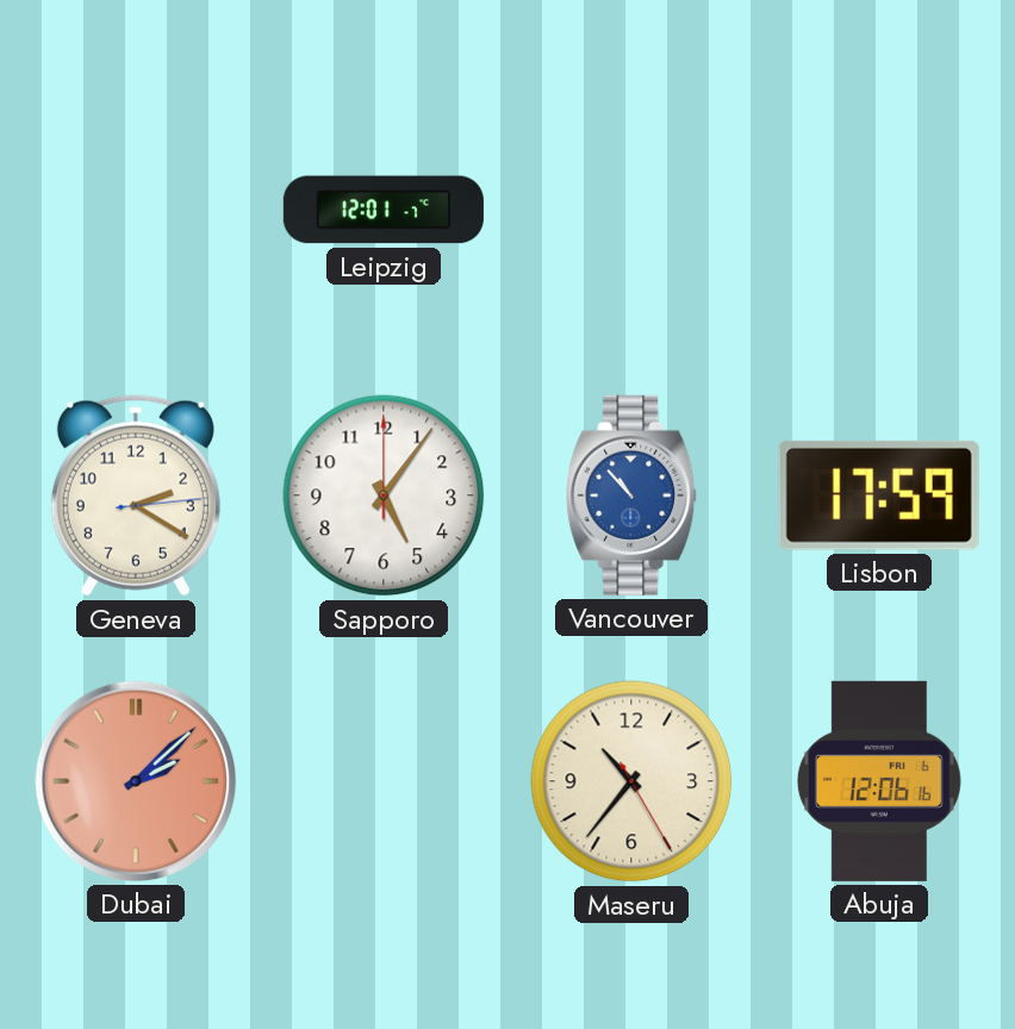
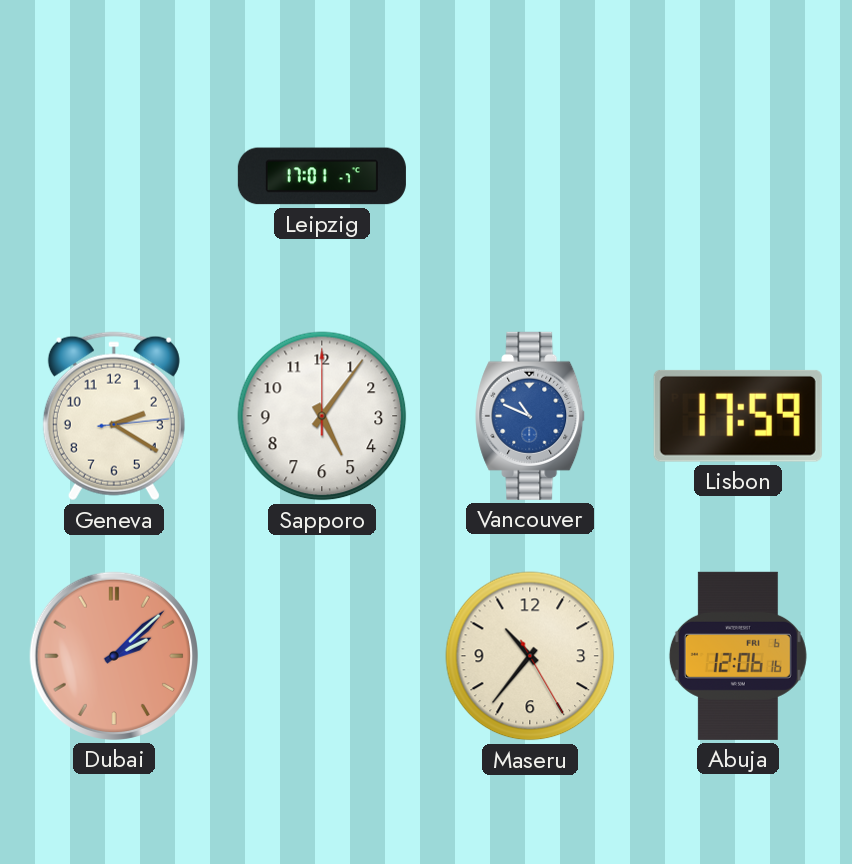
Leipzig: 12:01 -> 17:01
Vancouver: 10:53 -> 10:49
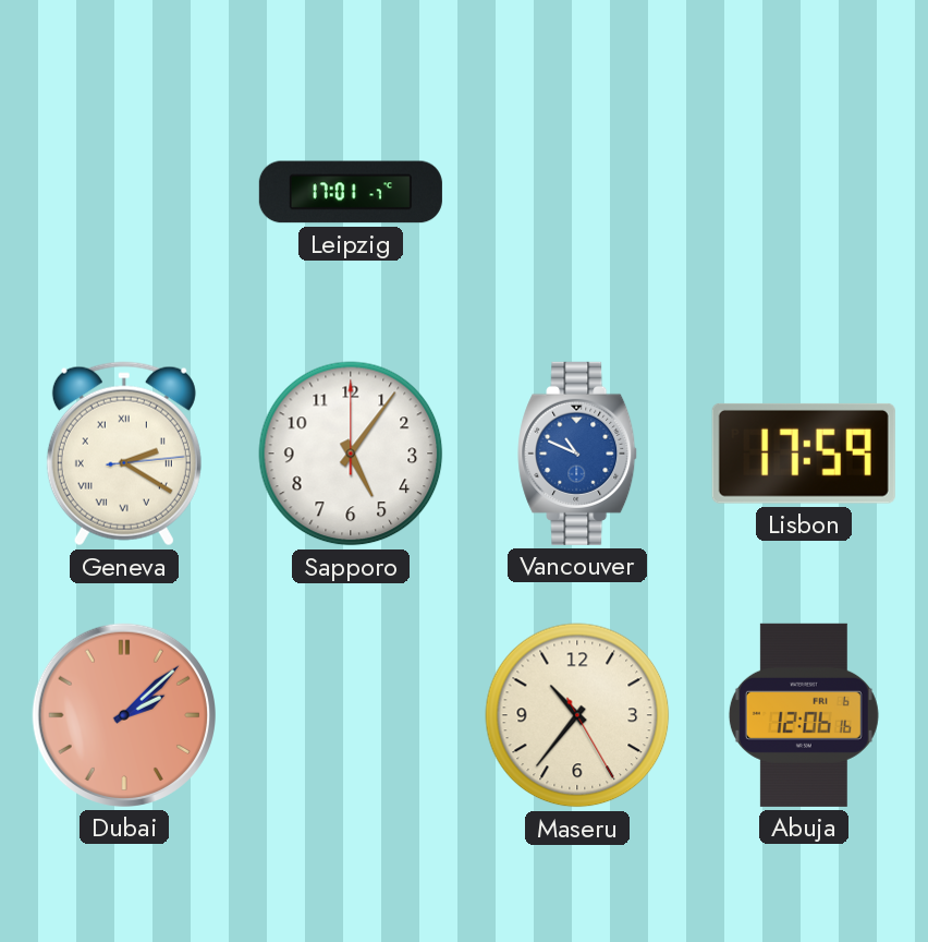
Geneva numerals: Arabic -> Roman
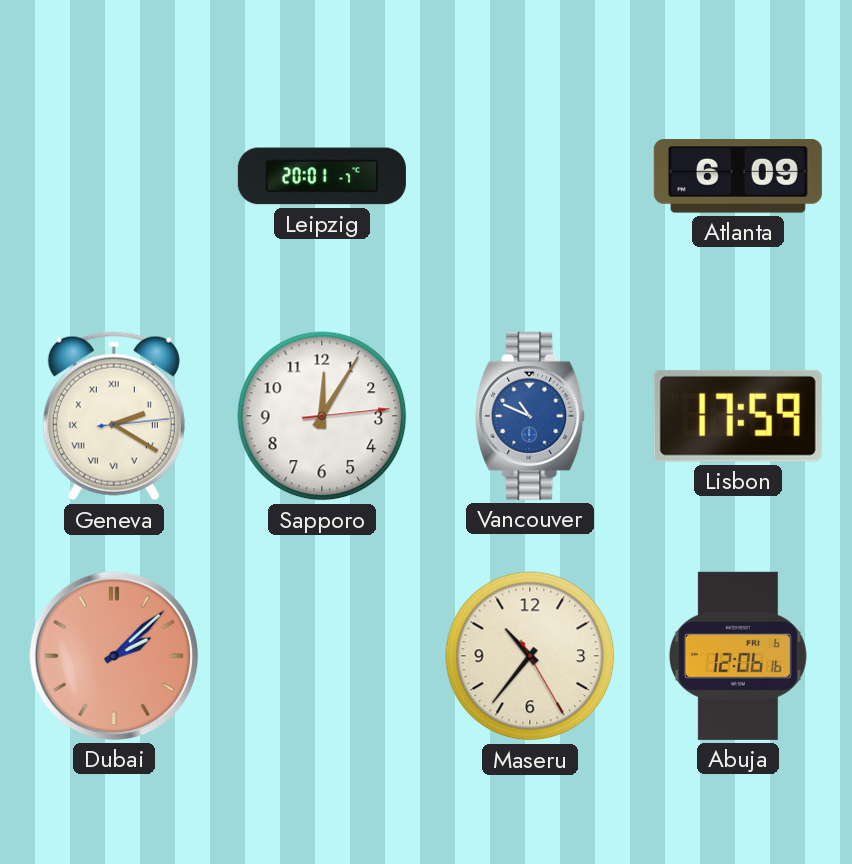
Leipzig: 17:01 -> 20:01
Atlanta: none -> 6:09
Sapporo: 5:06 -> 12:05
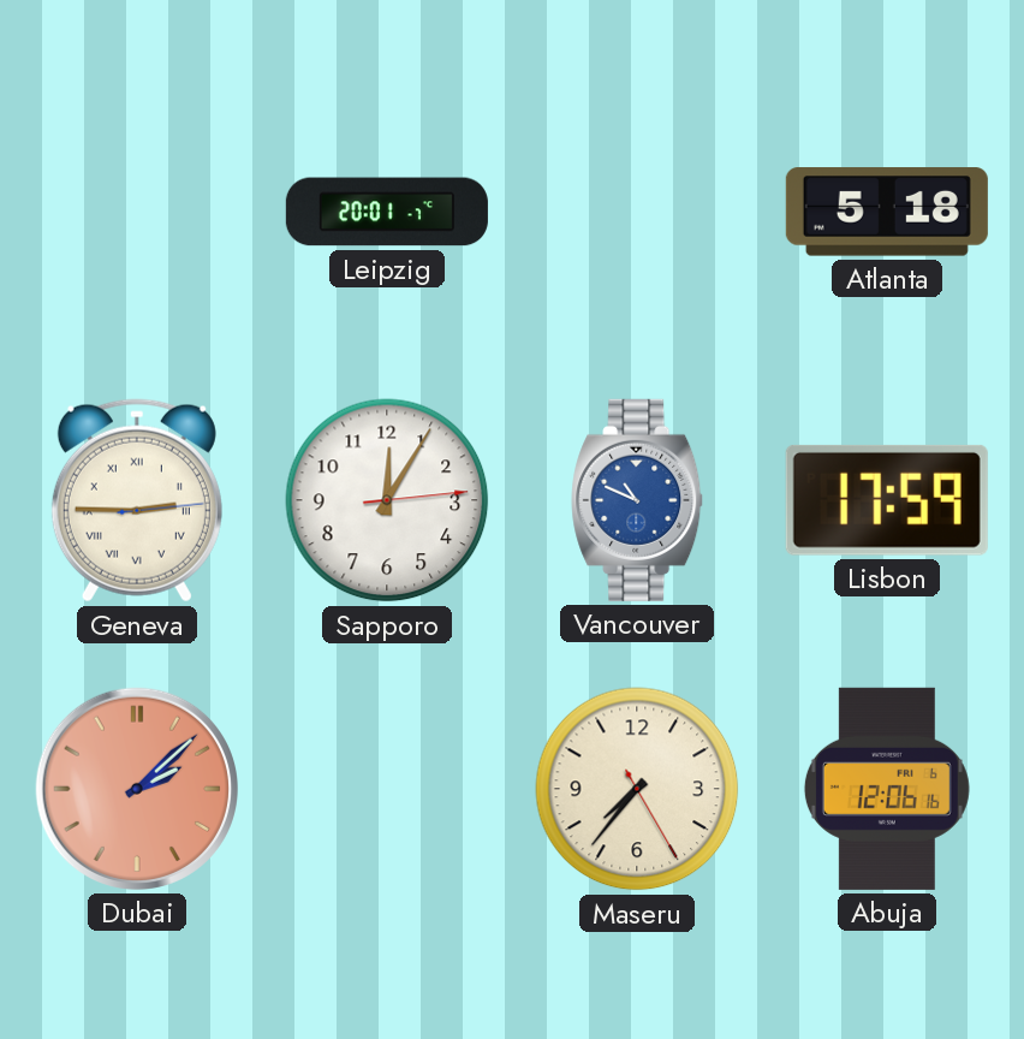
Atlanta: 6:09 -> 5:18
Geneva: 2:20 -> 2:45
Maseru: 10:36 -> 7:36
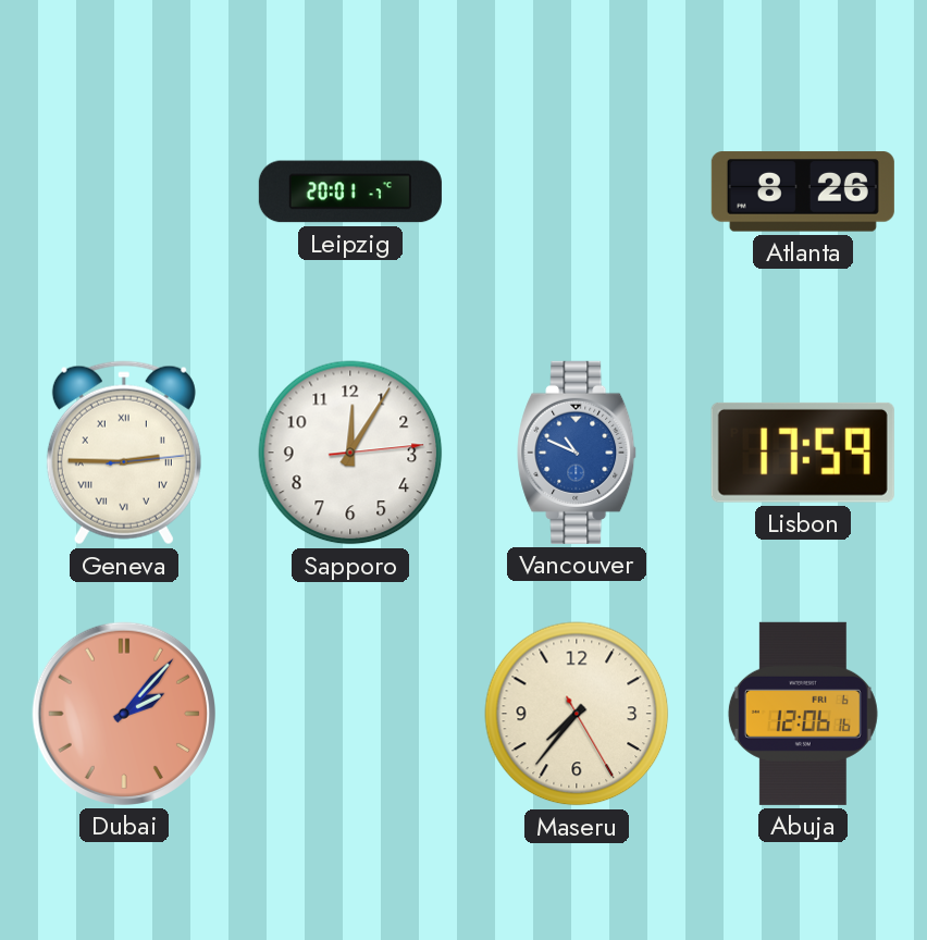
Atlanta: 5:18 -> 8:26
Dubai: 2:08 -> 2:07
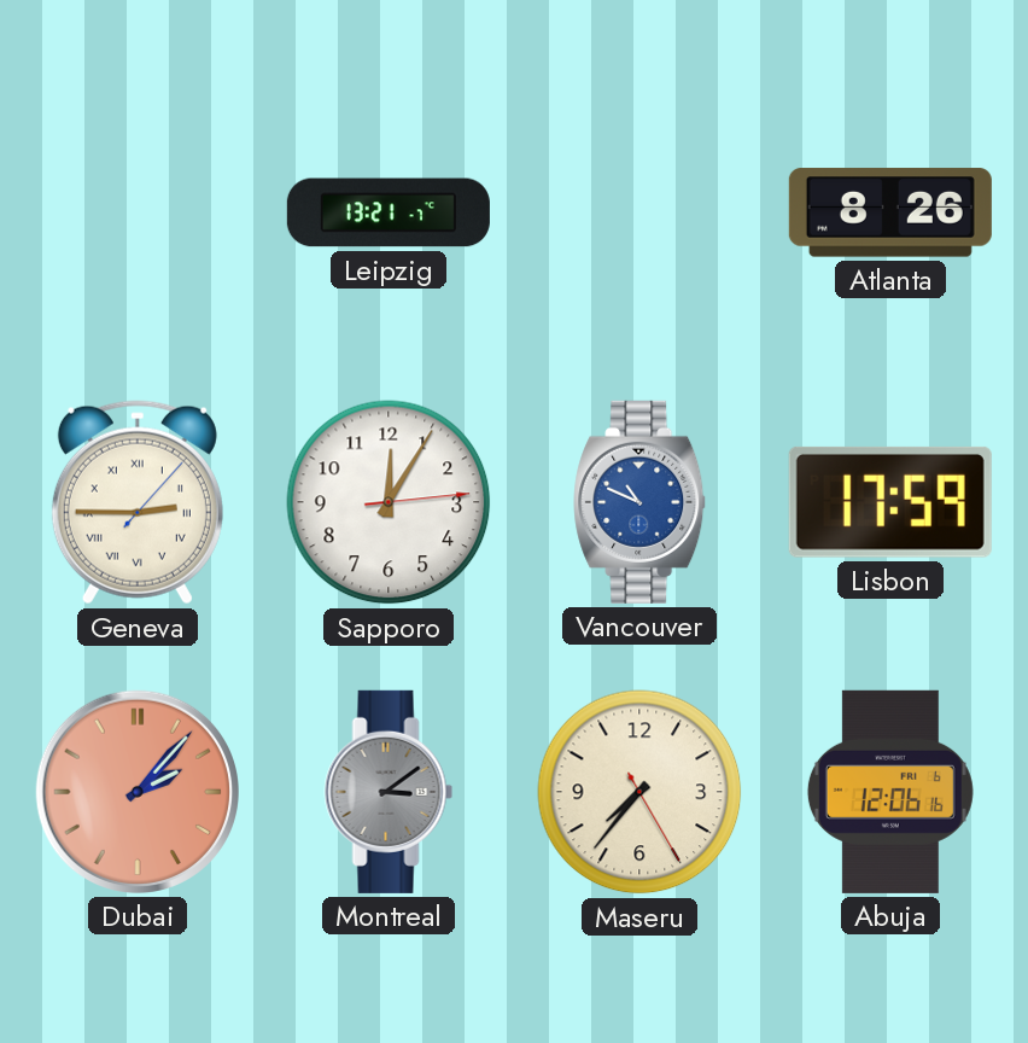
Leipzig: 20:01 -> 13:21
Geneva: 2:45:14 -> 2:45:07
Montreal: none -> 3:09
